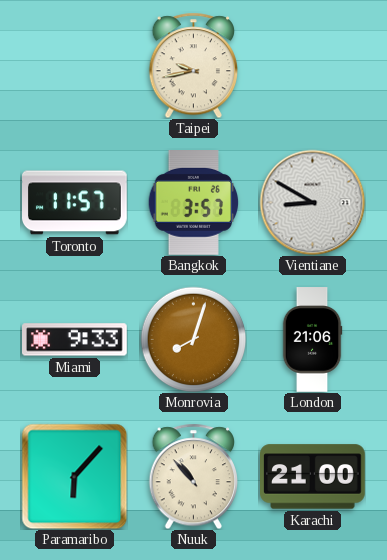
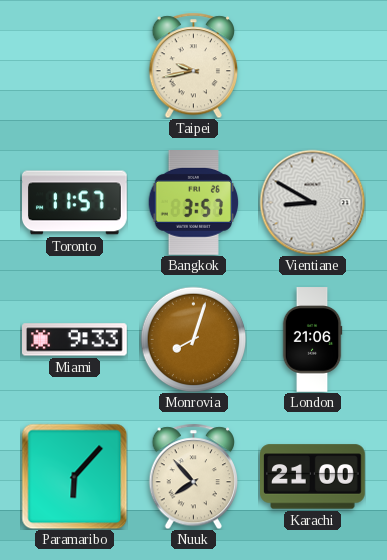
Nuuk: 10:53 -> 7:53
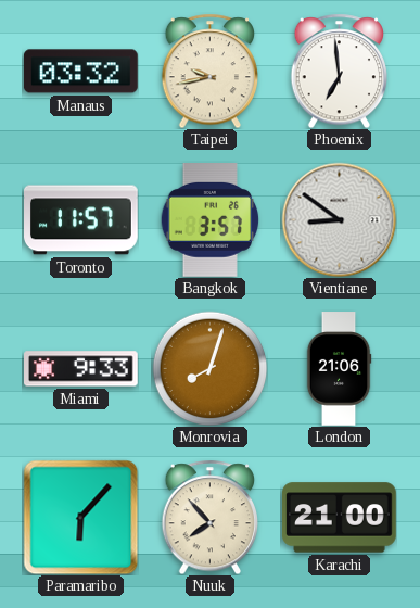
Manaus: none -> 03:32
Phoenix: none -> 6:59
Vientiane: 8:50 -> 8:51
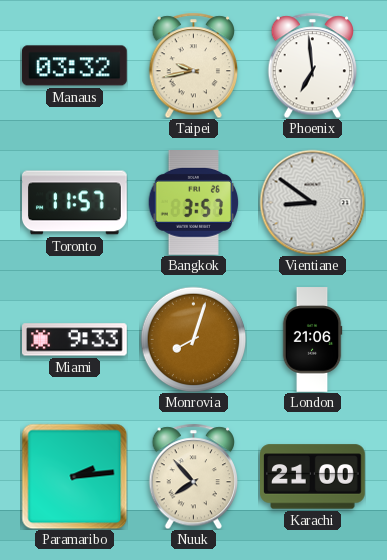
Paramaribo: 6:07 -> 2:14
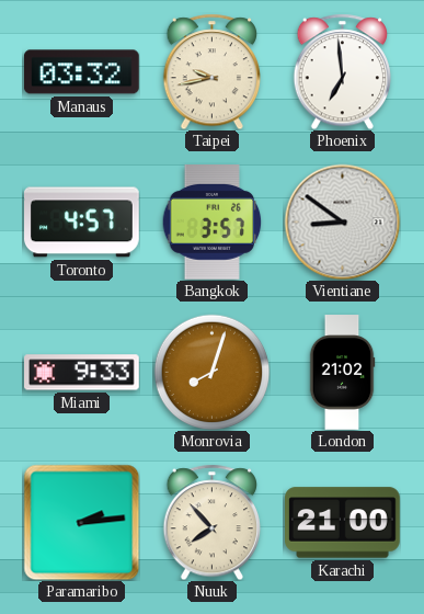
Toronto: 11:57 -> 4:57
London: 21:06 -> 21:02
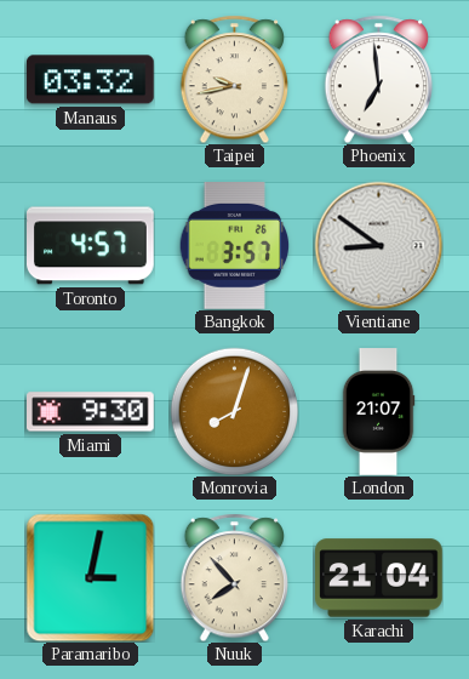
Miami: 9:33 -> 9:30
London: 21:02 -> 21:07
Paramaribo: 2:14 -> 3:02
Karachi: 21:00 -> 21:04
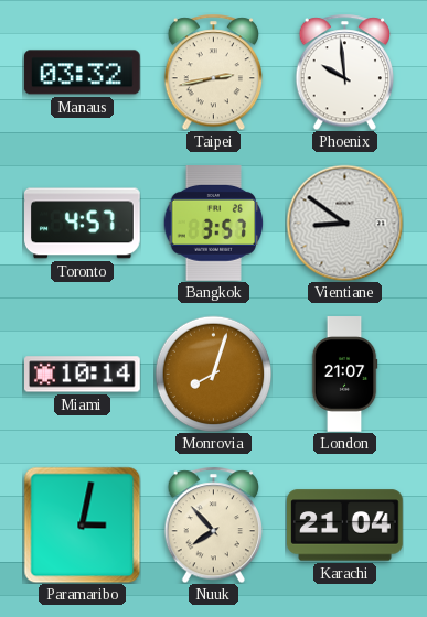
Taipei: 9:43 -> 2:43
Phoenix: 6:59 -> 9:59
Miami: 9:30 -> 10:14
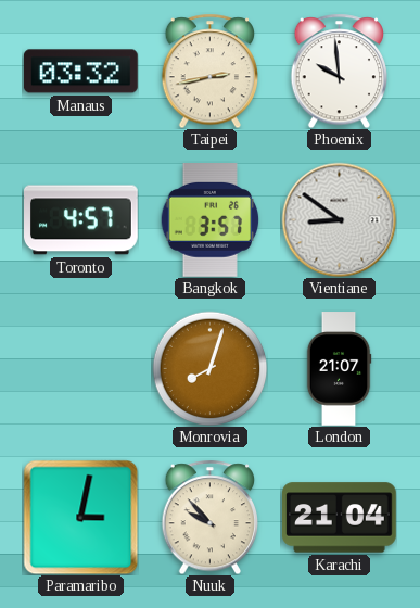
Miami: 10:14 -> none
Nuuk: 7:53 -> 9:53
